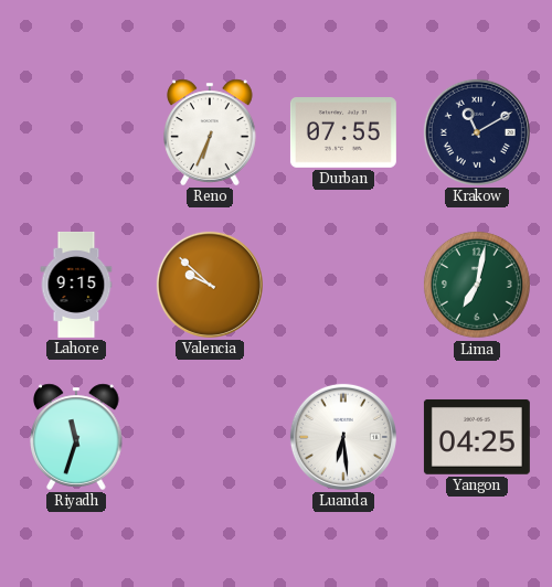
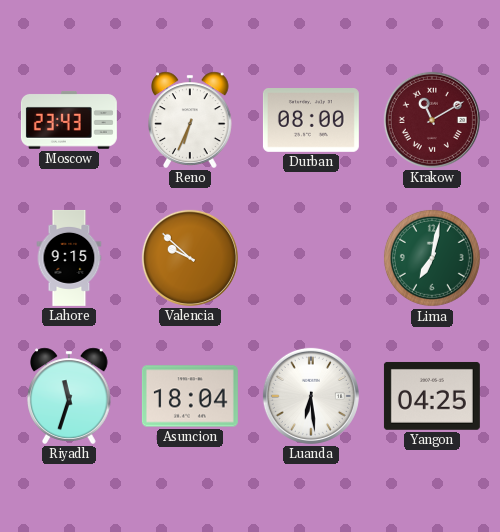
Moscow: none -> 23:43
Durban: 07:55 -> 08:00
Krakow dial: navy -> burgundy
Asuncion: none -> 18:04
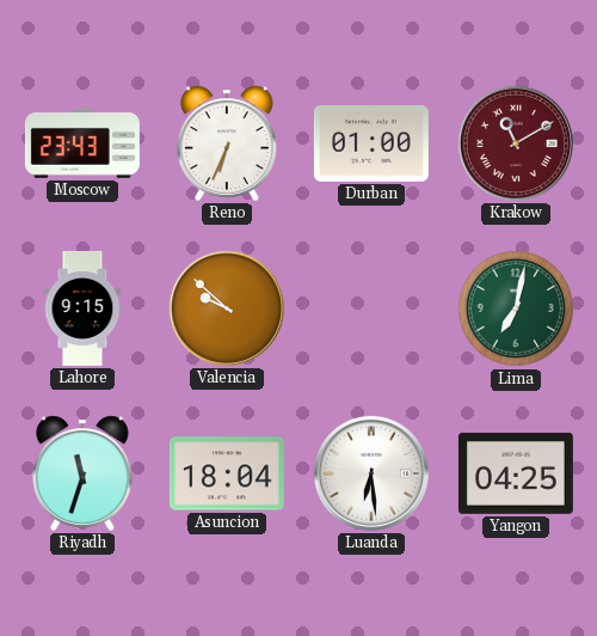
Durban: 08:00 -> 01:00
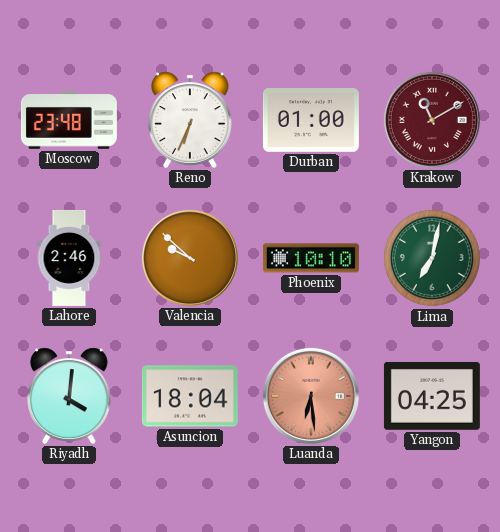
Moscow: 23:43 -> 23:48
Lahore: 9:15 -> 2:46
Phoenix: none -> 10:10
Riyadh: 11:33 -> 4:01
Luanda dial: white -> salmon
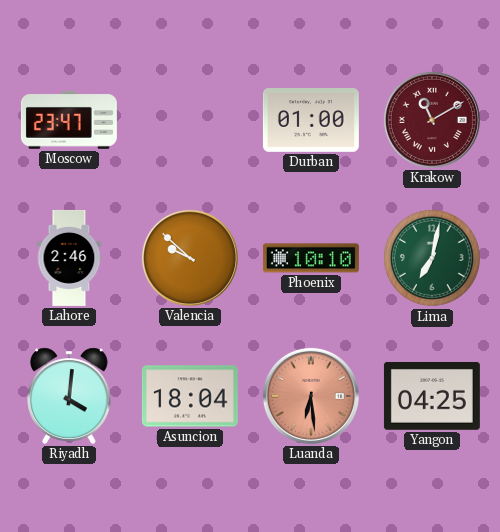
Moscow: 23:48 -> 23:47
Reno: 6:34 -> none
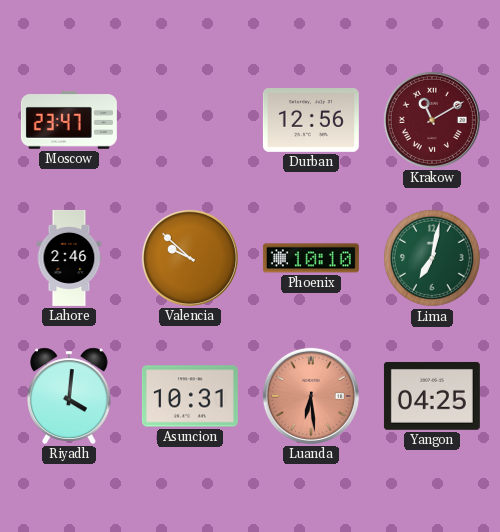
Durban: 01:00 -> 12:56
Asuncion: 18:04 -> 10:31
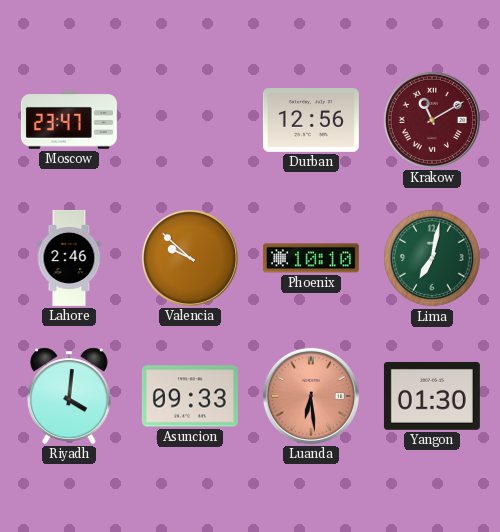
Asuncion: 10:31 -> 09:33
Yangon: 04:25 -> 01:30
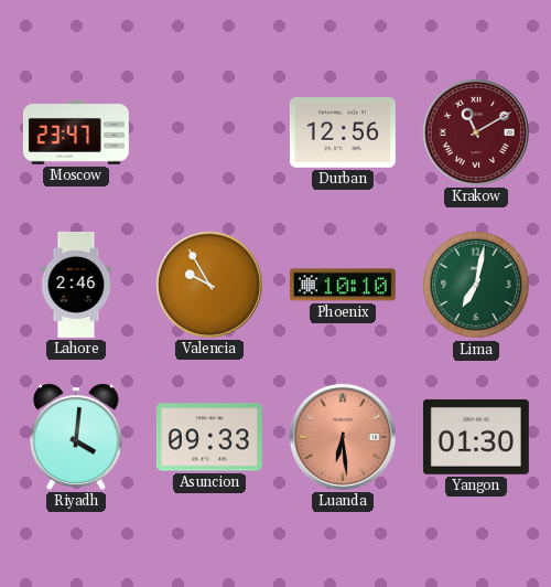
Valencia: 9:52 -> 9:55
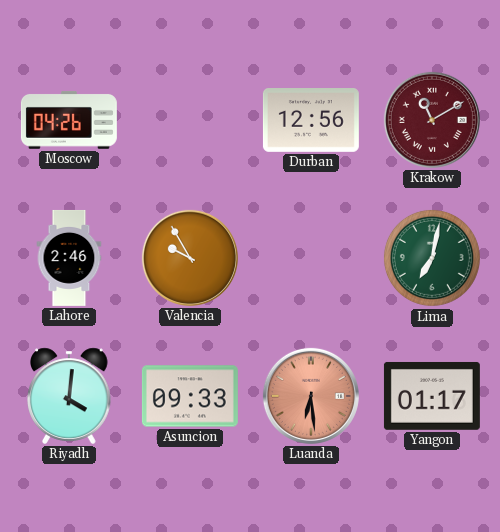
Moscow: 23:47 -> 04:26
Phoenix: 10:10 -> none
Yangon: 01:30 -> 01:17
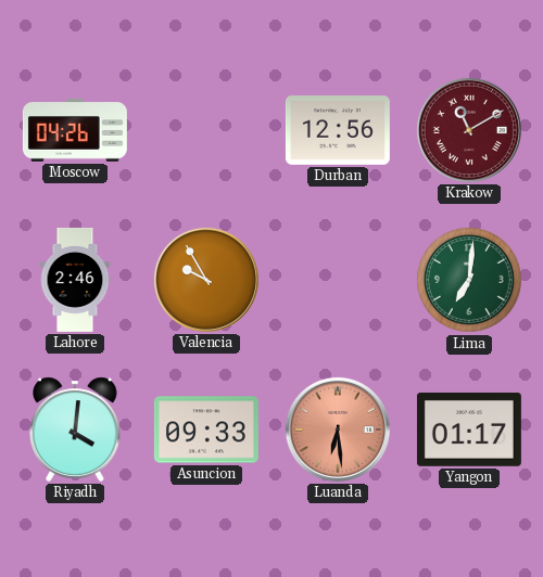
Lima: 7:02 -> 7:01
